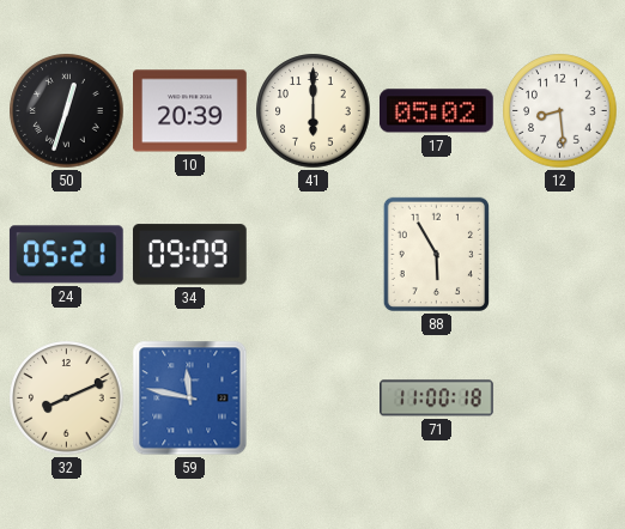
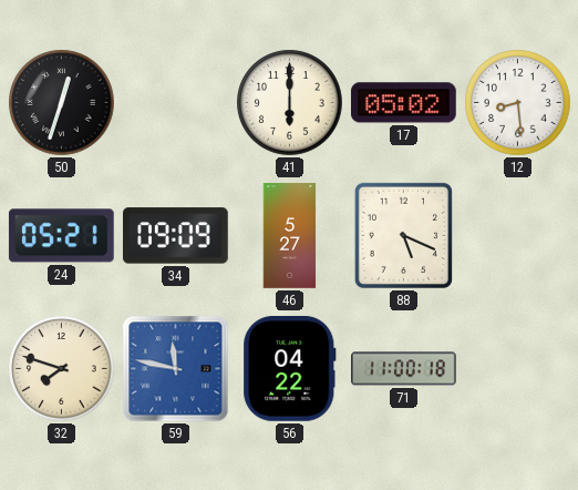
10: 20:39 -> none
46: none -> 5:27
88: 5:55 -> 5:19
32: 8:11 -> 7:48
56: none -> 04:22
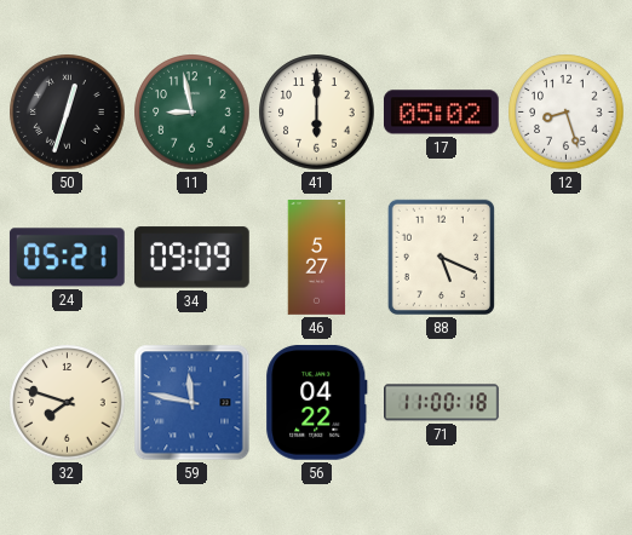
11: none -> 8:58
12: 8:29 -> 8:27
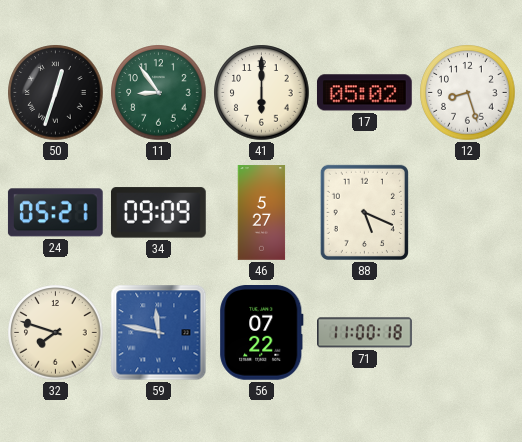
11: 8:58 -> 8:54
56: 04:22 -> 07:22
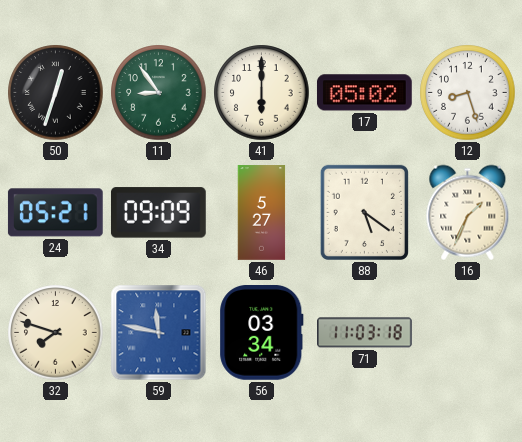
88: 5:19 -> 5:21
16: none -> 1:34
56: 07:22 -> 03:34
71: 11:00 -> 11:03
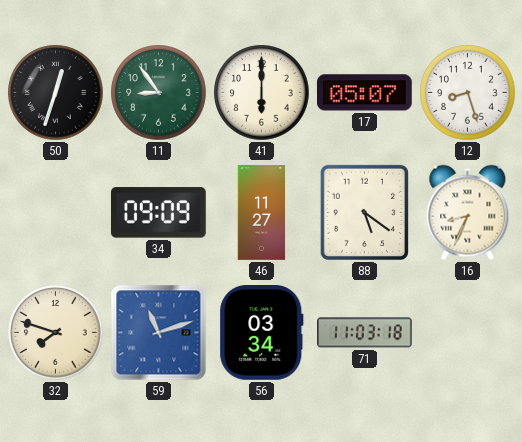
17: 05:02 -> 05:07
24: 05:21 -> none
46: 5:27 -> 11:27
16: 1:34 -> 8:34
59: 11:47 -> 11:12
